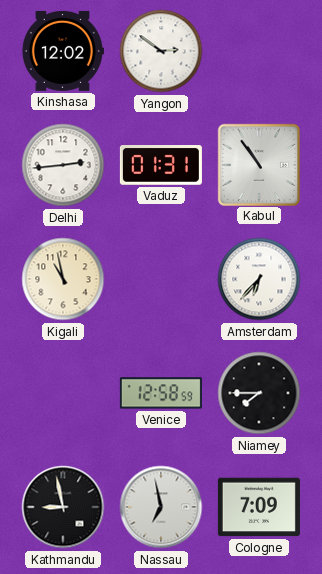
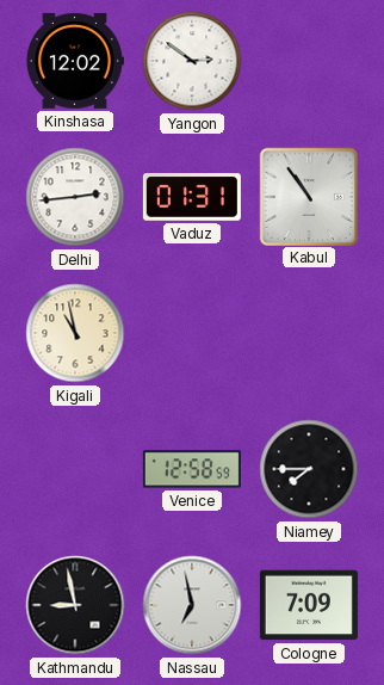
Amsterdam: 6:37 -> none
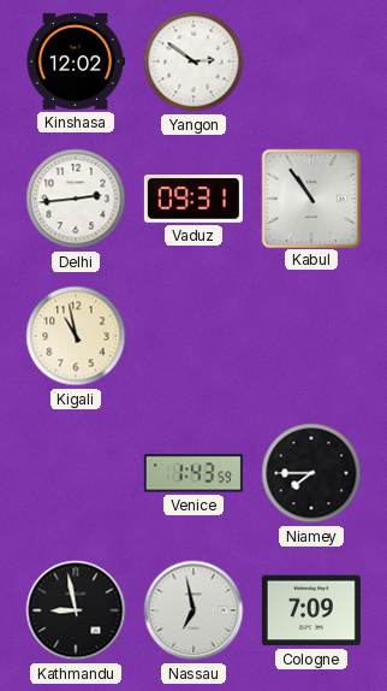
Vaduz: 01:31 -> 09:31
Venice: 12:58 -> 1:43
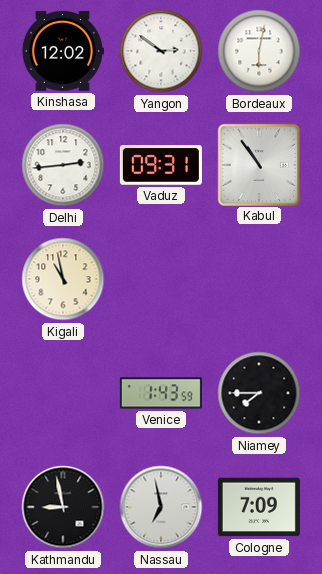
Bordeaux: none -> 6:02
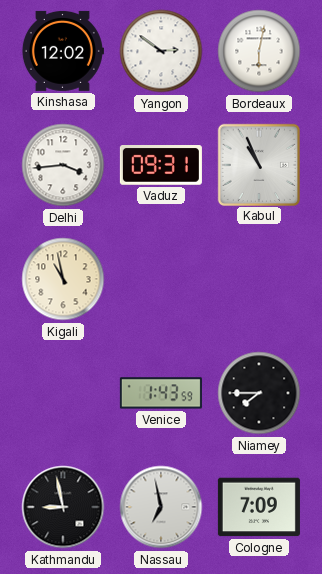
Delhi: 2:44 -> 3:44
Kabul: 10:54 -> 10:56
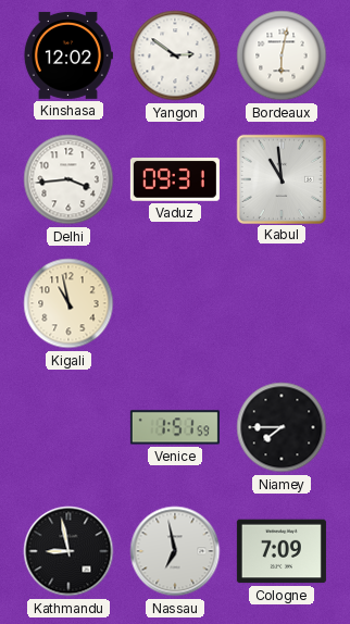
Kabul: 10:56 -> 10:59
Venice: 1:43 -> 1:51
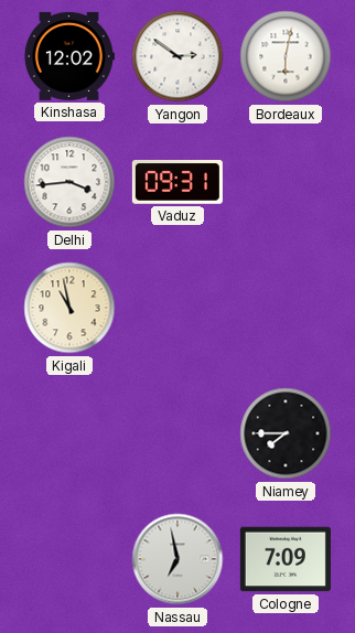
Kabul: 10:59 -> none
Venice: 1:51 -> none
Kathmandu: 8:58 -> none
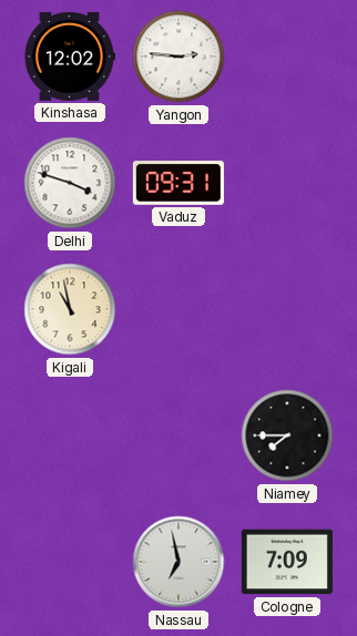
Yangon: 2:51 -> 2:46
Bordeaux: 6:02 -> none
Delhi: 3:44 -> 3:48
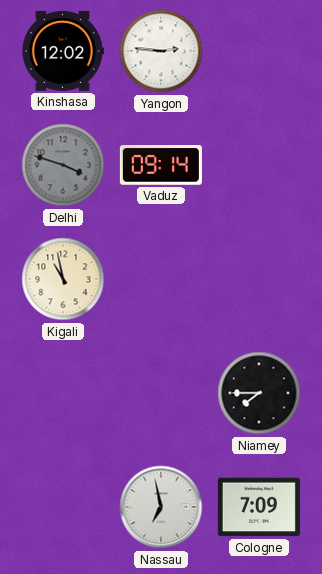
Delhi dial: white -> grey
Vaduz: 09:31 -> 09:14
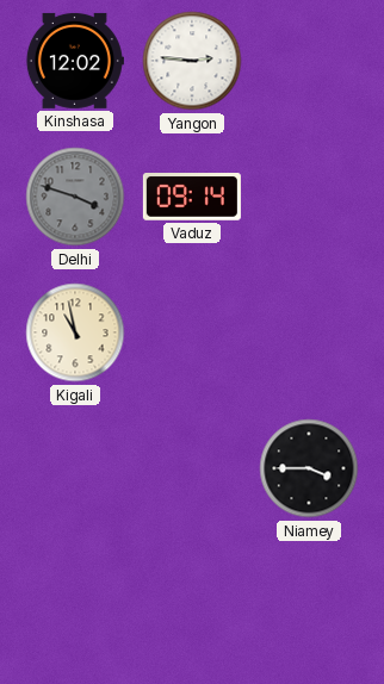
Niamey: 7:45 -> 3:45
Nassau: 6:58 -> none
Cologne: 7:09 -> none
